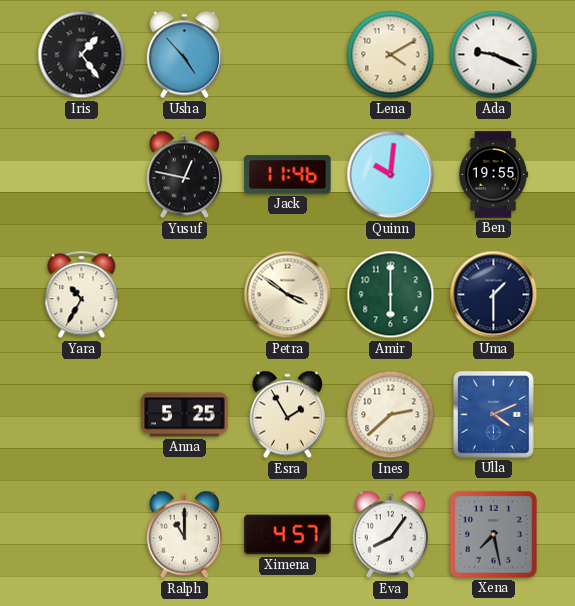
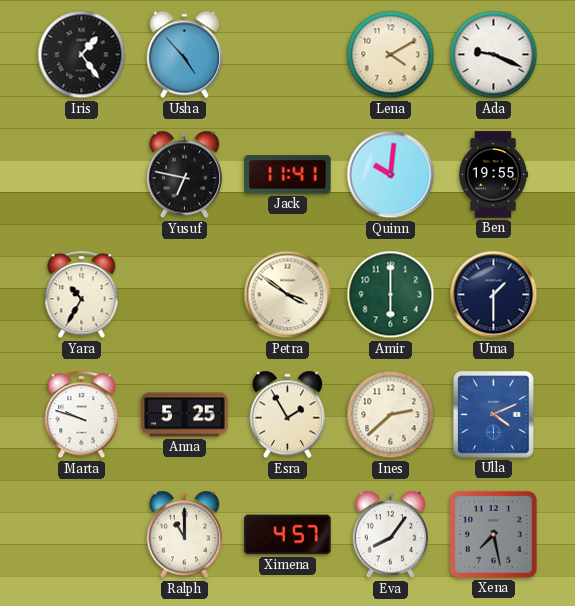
Yusuf: 12:47 -> 6:47
Jack: 11:46 -> 11:41
Marta: none -> 9:48
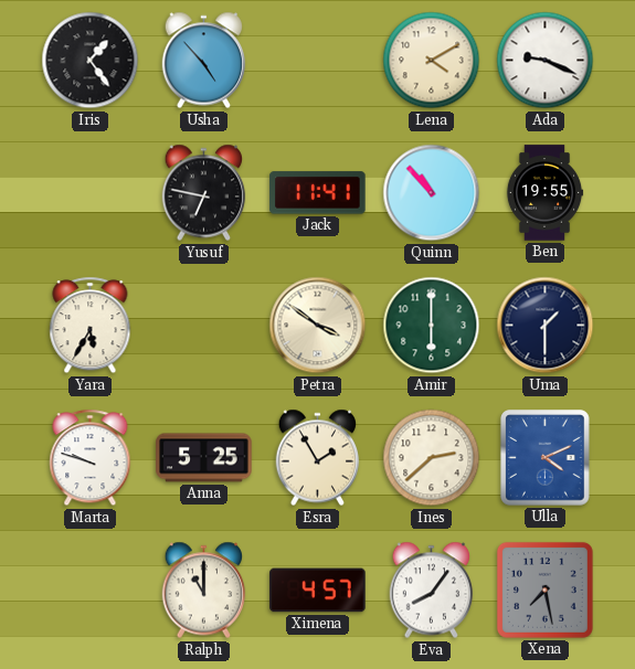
Quinn: 10:01 -> 10:53
Yara: 10:35 -> 5:35
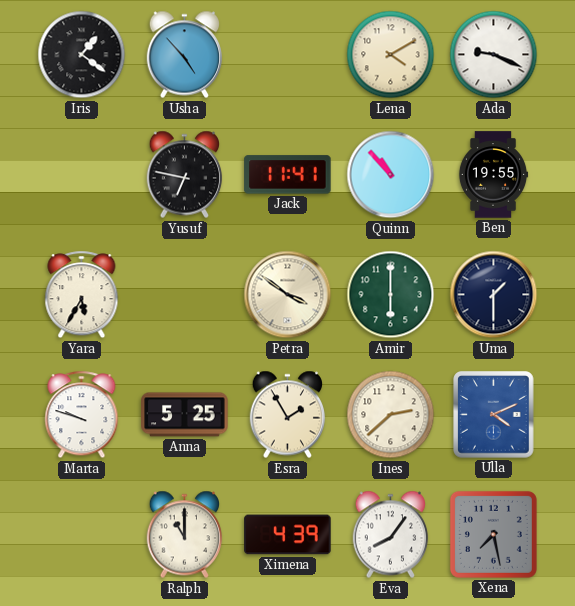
Iris: 1:24 -> 1:21
Ximena: 4:57 -> 4:39
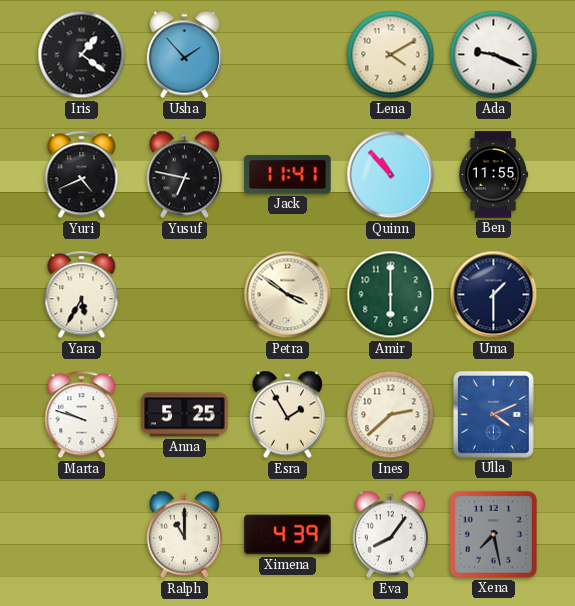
Usha: 4:53 -> 1:53
Yuri: none -> 4:41
Ben: 19:55 -> 11:55
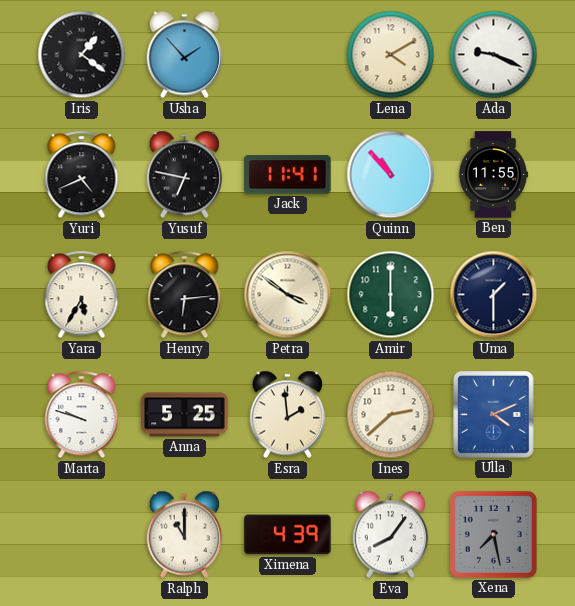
Henry: none -> 6:14
Esra: 1:55 -> 1:59
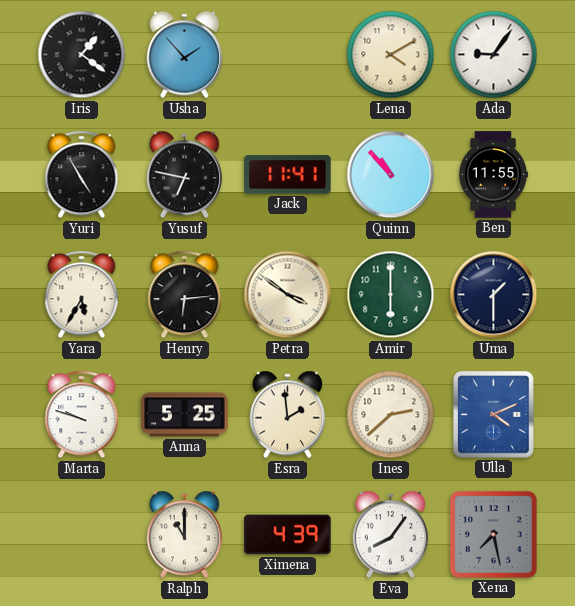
Ada: 9:19 -> 9:06
Yuri: 4:41 -> 4:55
